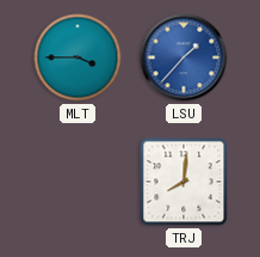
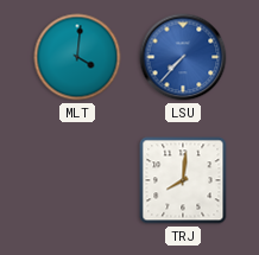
MLT: 3:45 -> 4:01
LSU: 1:37 -> 7:37
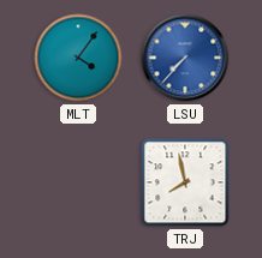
MLT: 4:01 -> 4:06
TRJ: 8:01 -> 7:58
